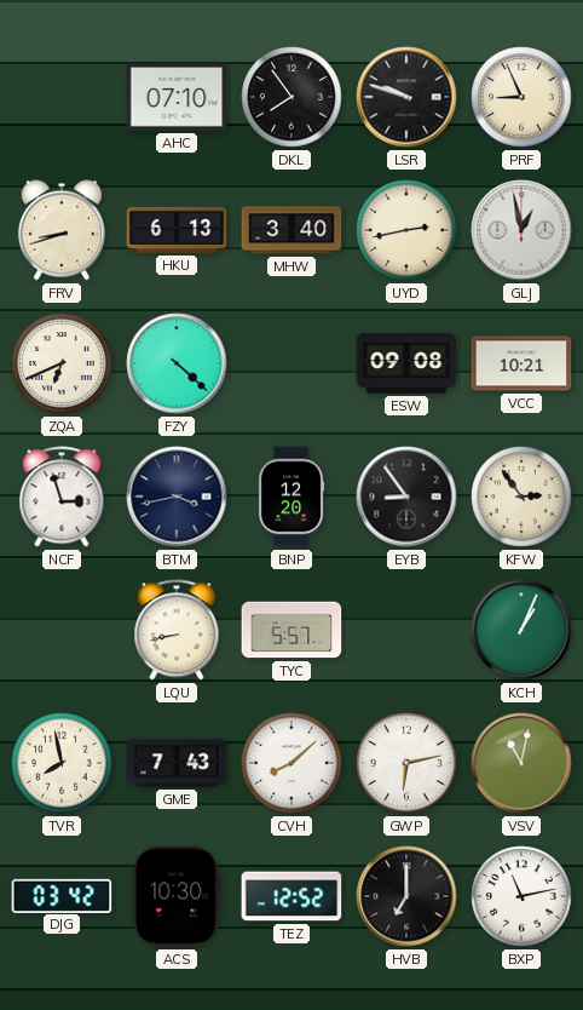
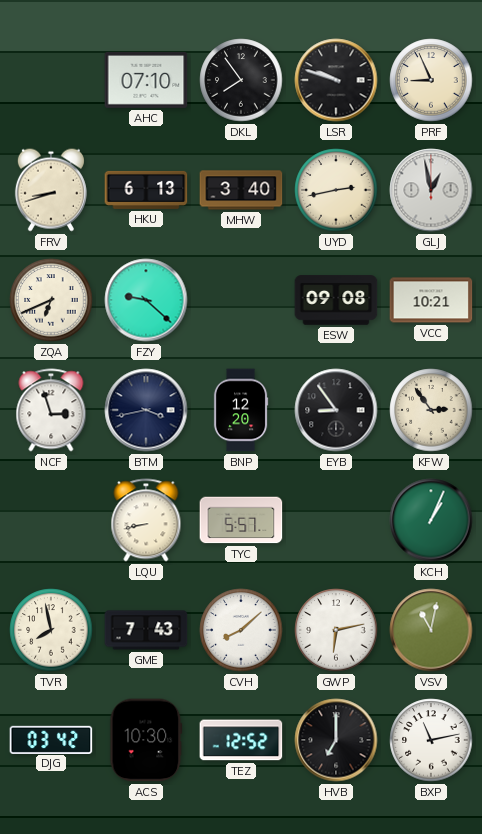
FZY: 4:22 -> 9:22
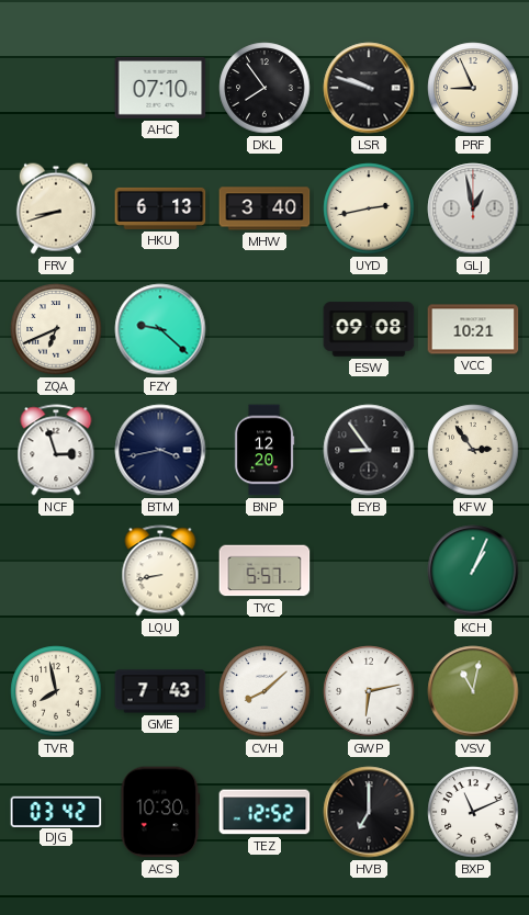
BXP: 11:13 -> 11:11
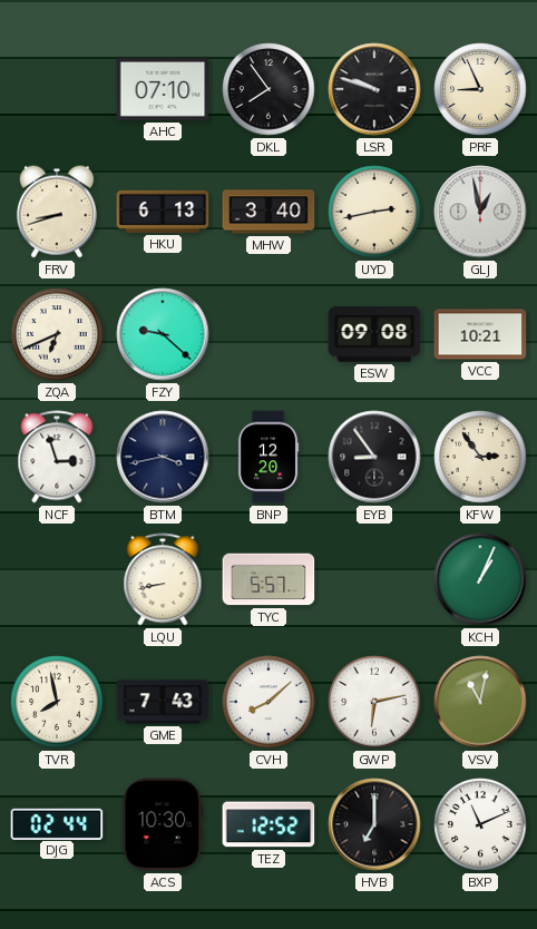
DJG: 03:42 -> 02:44
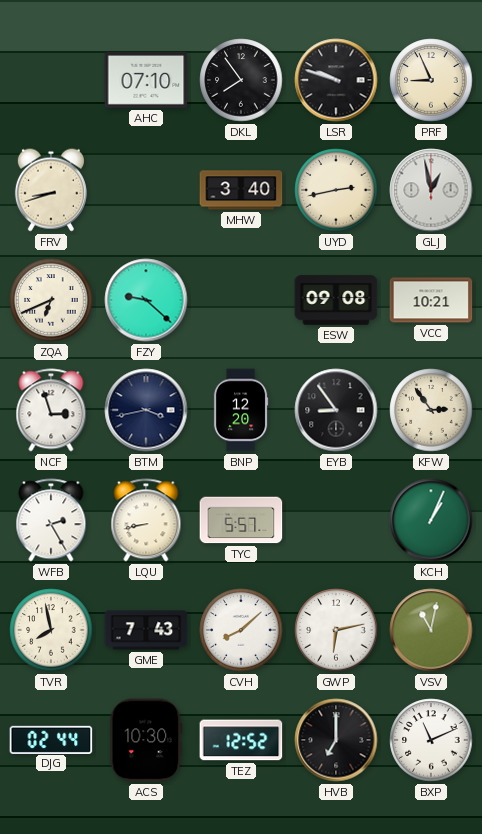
HKU: 6:13 -> none
WFB: none -> 2:25
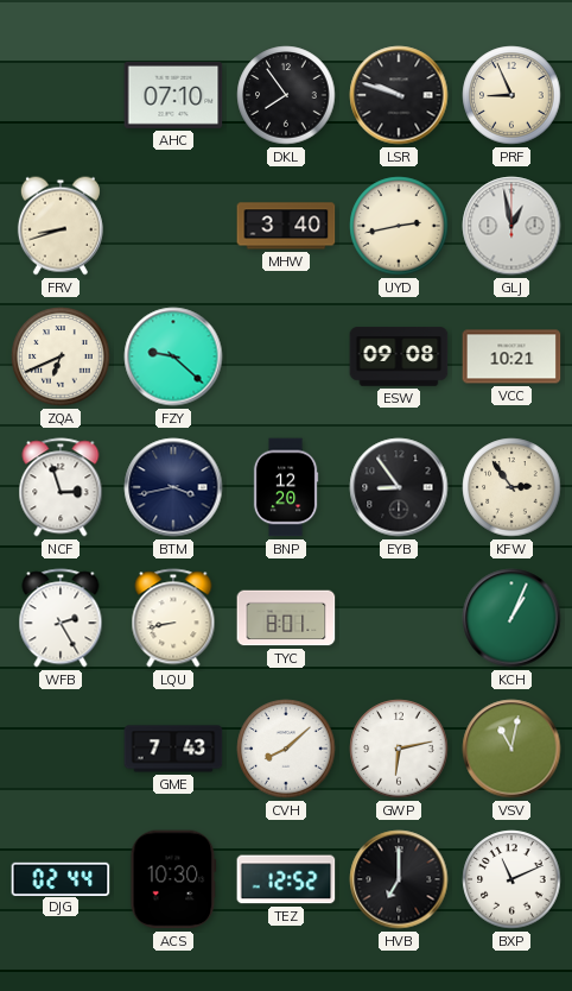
TYC: 5:57 -> 8:01
TVR: 7:58 -> none
